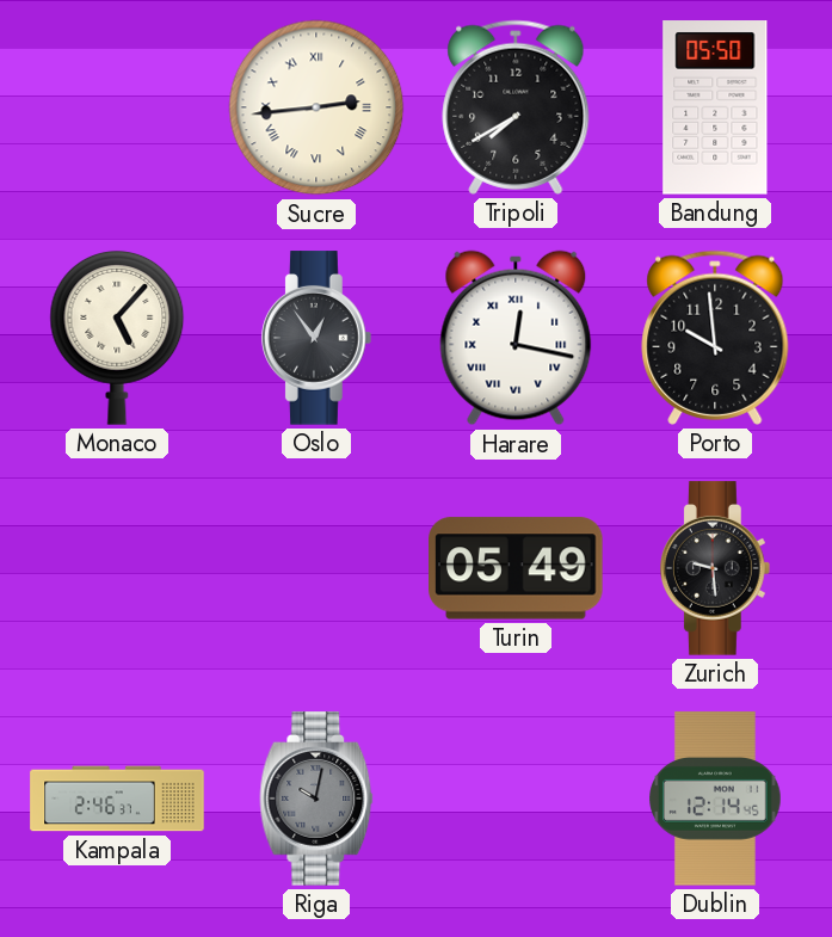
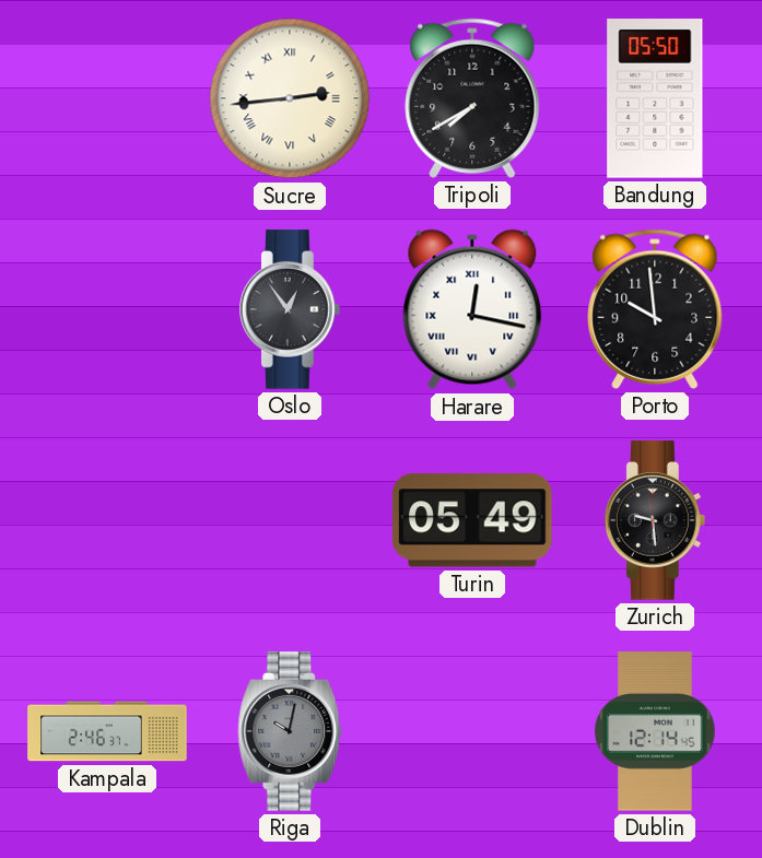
Monaco: 5:07 -> none
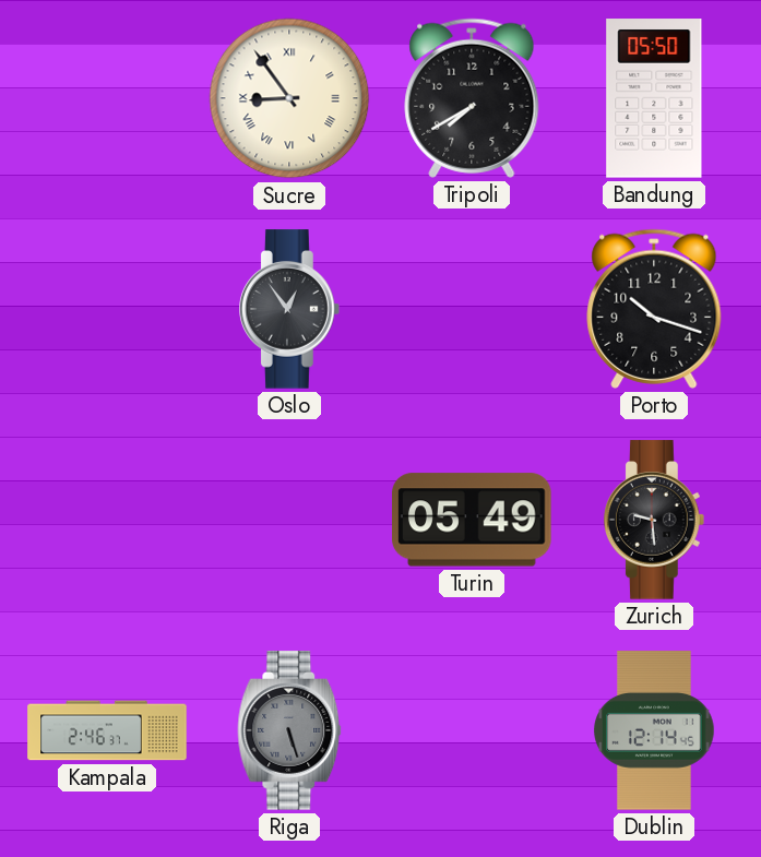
Sucre: 2:44 -> 8:54
Harare: 12:17 -> none
Porto: 9:59 -> 10:18
Riga: 10:02 -> 5:27
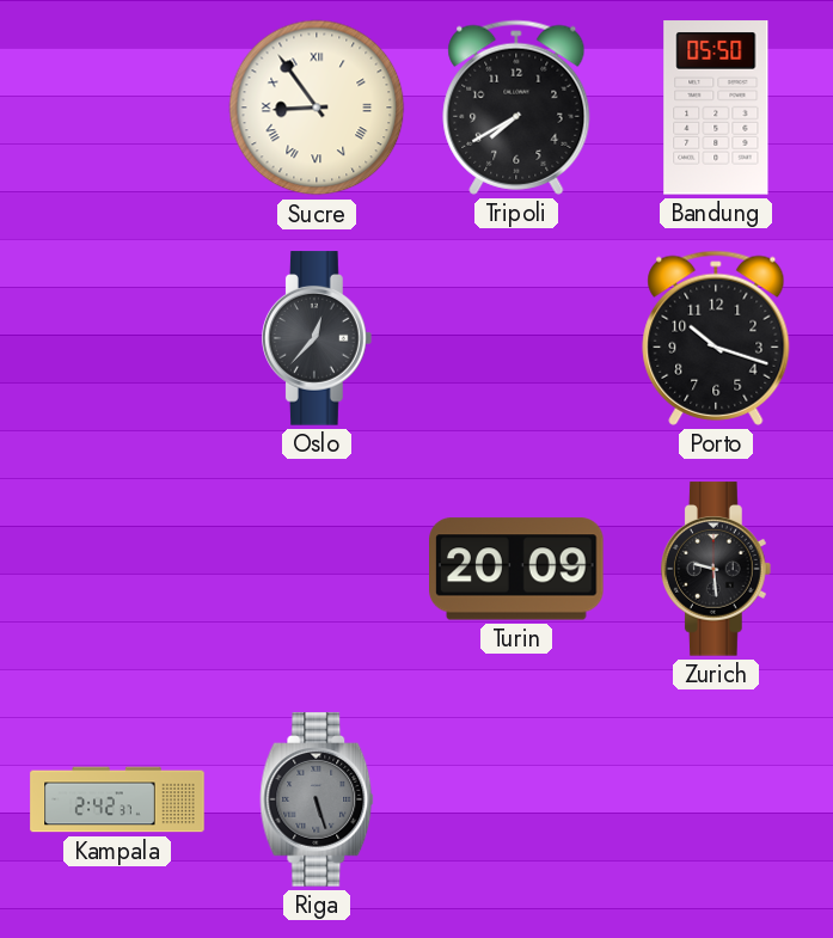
Oslo: 12:54 -> 12:37
Turin: 05:49 -> 20:09
Kampala: 2:46 -> 2:42
Dublin: 12:14 -> none
